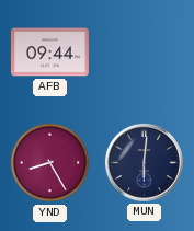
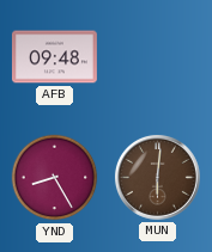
AFB: 09:44 -> 09:48
MUN dial: navy -> brown
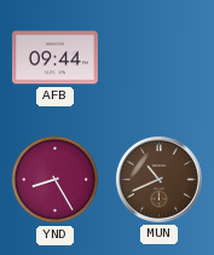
AFB: 09:48 -> 09:44
MUN: 6:01 -> 10:41
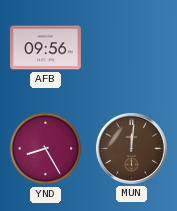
AFB: 09:44 -> 09:56
MUN: 10:41 -> 12:01
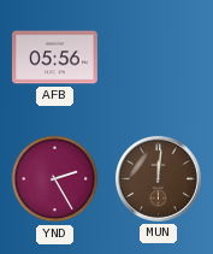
AFB: 09:56 -> 05:56
YND: 8:25 -> 2:25
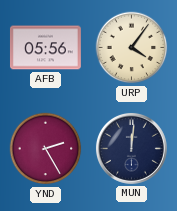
URP: none -> 4:06
MUN dial: brown -> navy
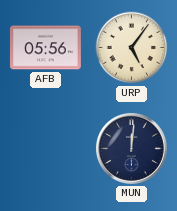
URP: 4:06 -> 5:06
YND: 2:25 -> none
